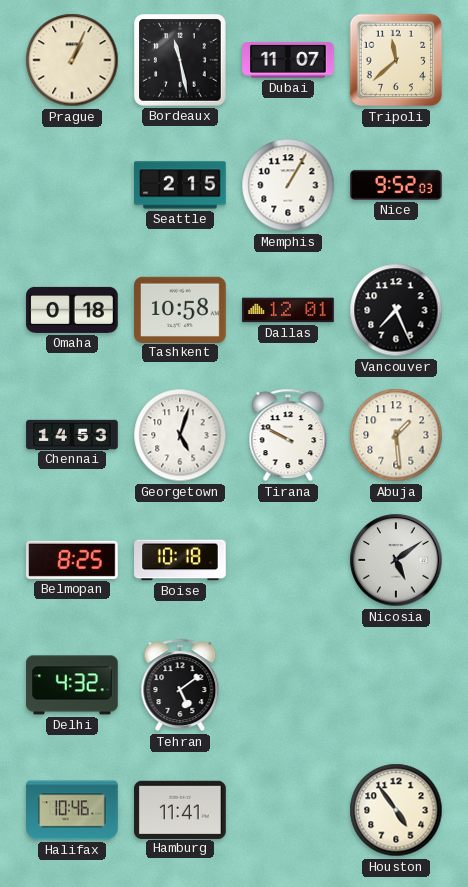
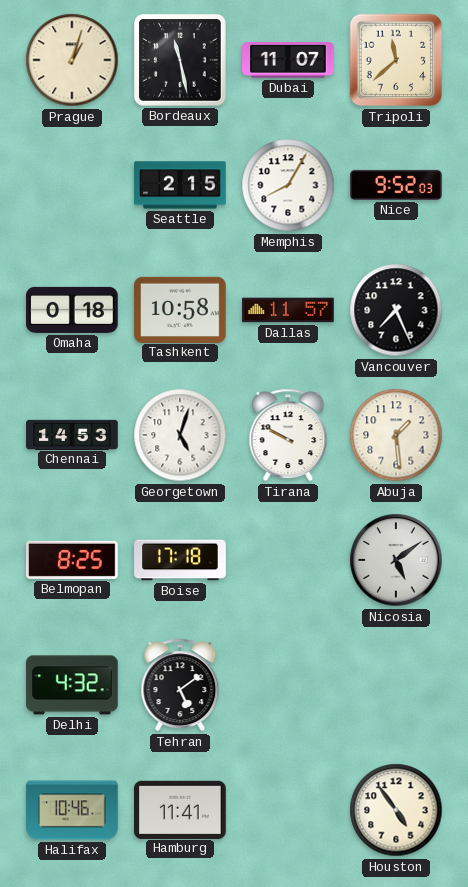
Prague: 1:04 -> 1:03
Memphis: 1:05 -> 8:05
Dallas: 12:01 -> 11:57
Boise: 10:18 -> 17:18
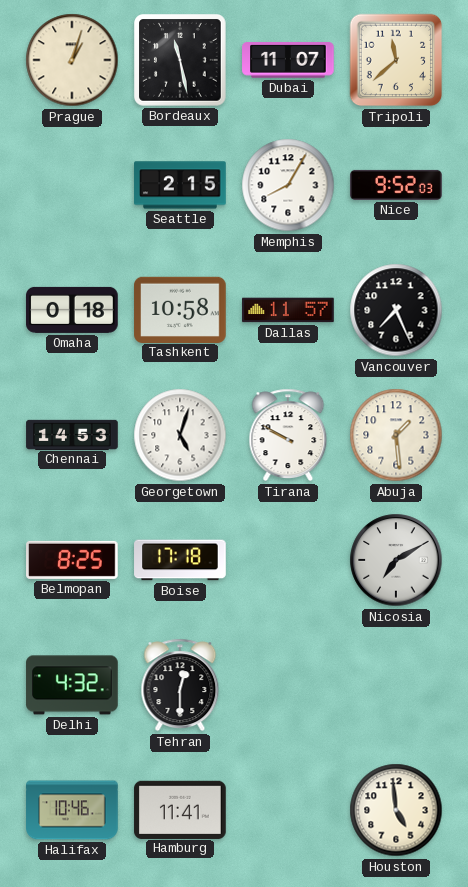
Nicosia: 5:09 -> 7:10
Tehran: 5:09 -> 12:30
Houston: 4:54 -> 4:59
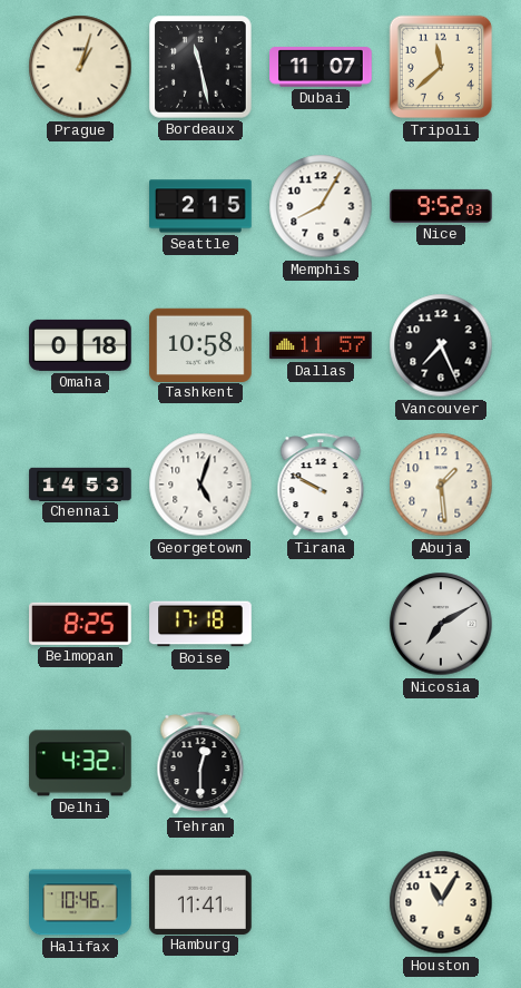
Houston: 4:59 -> 11:05
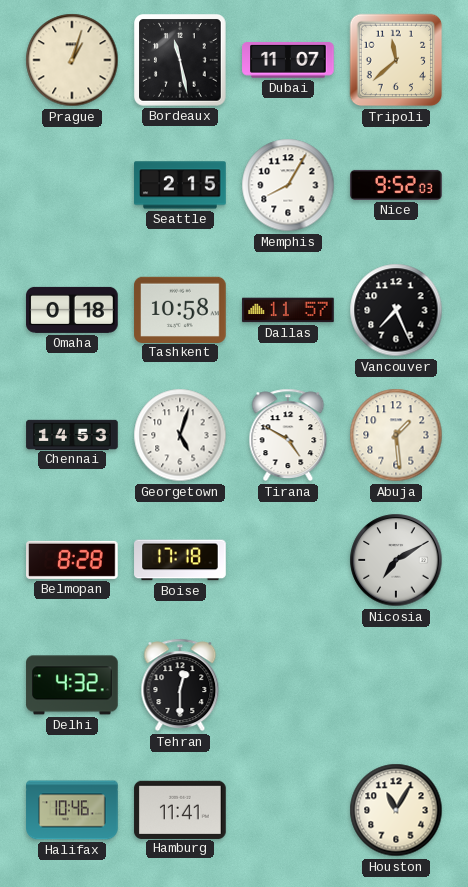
Tirana: 9:50 -> 4:50
Belmopan: 8:25 -> 8:28
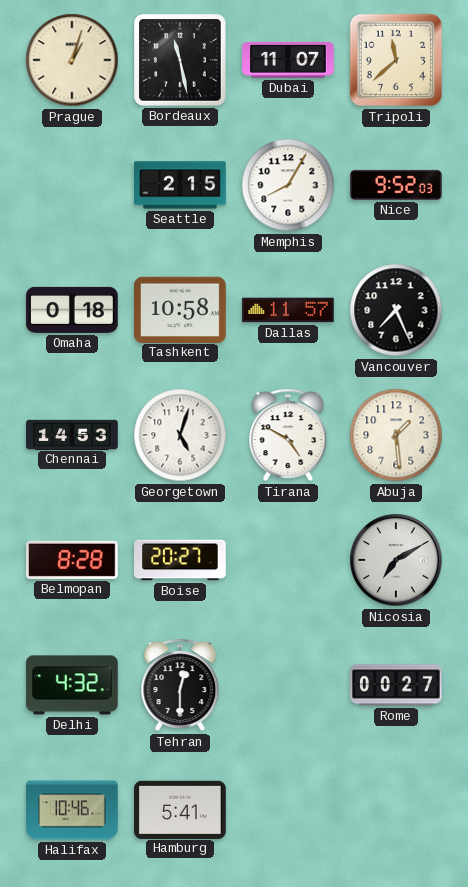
Boise: 17:18 -> 20:27
Rome: none -> 00:27
Hamburg: 11:41 -> 5:41
Houston: 11:05 -> none
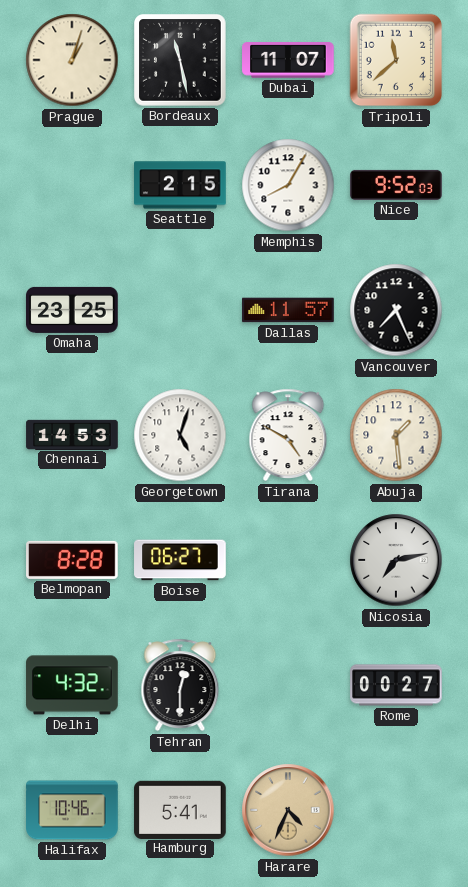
Omaha: 0:18 -> 23:25
Tashkent: 10:58 -> none
Boise: 20:27 -> 06:27
Nicosia: 7:10 -> 7:13
Harare: none -> 4:34
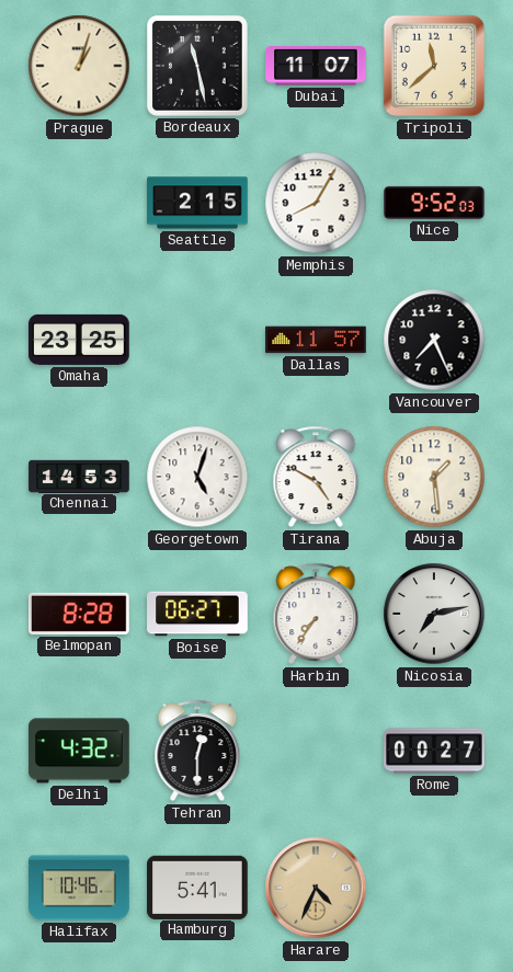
Harbin: none -> 7:36
